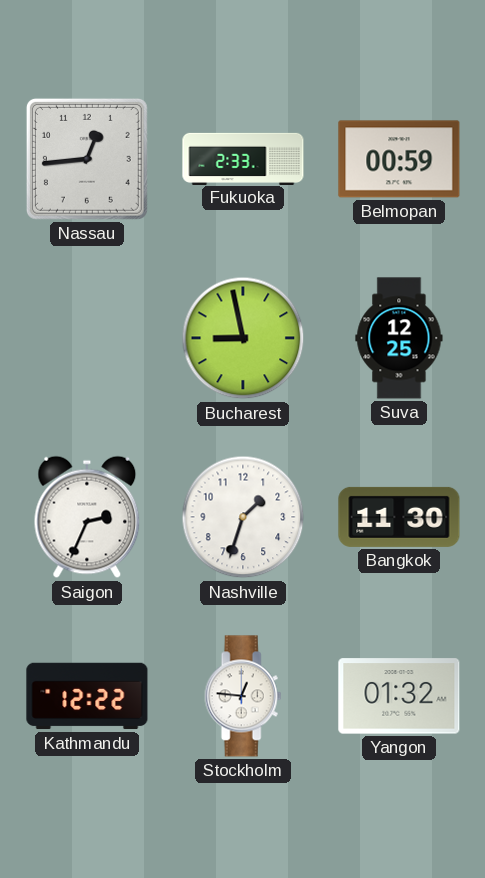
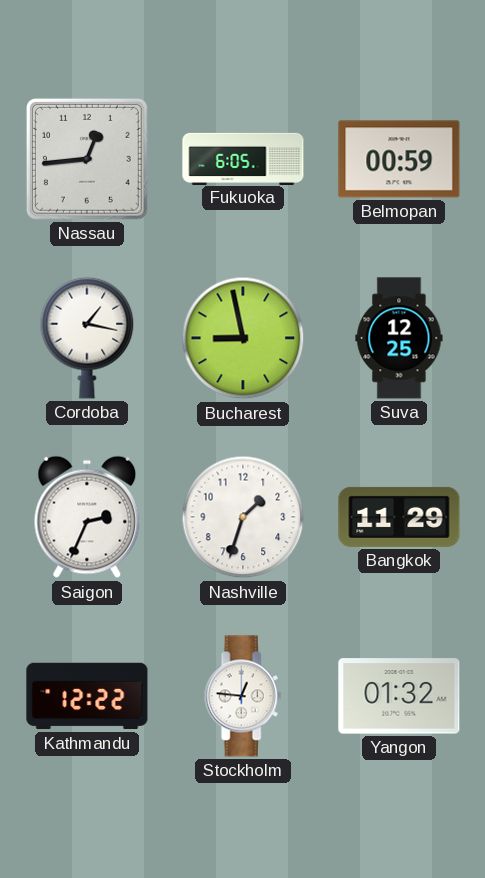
Fukuoka: 2:33 -> 6:05
Cordoba: none -> 1:17
Bangkok: 11:30 -> 11:29
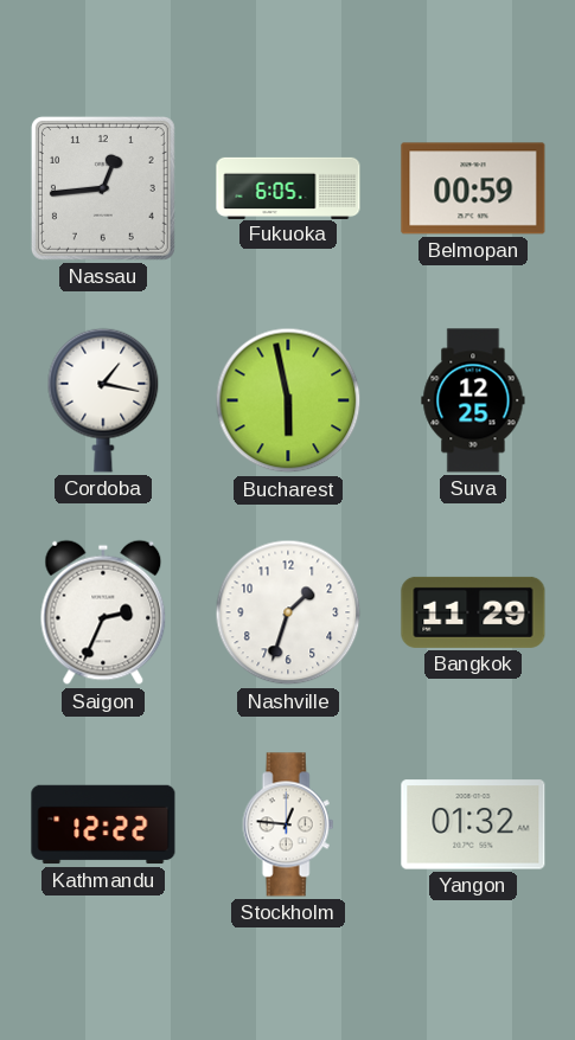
Bucharest: 8:58 -> 5:58
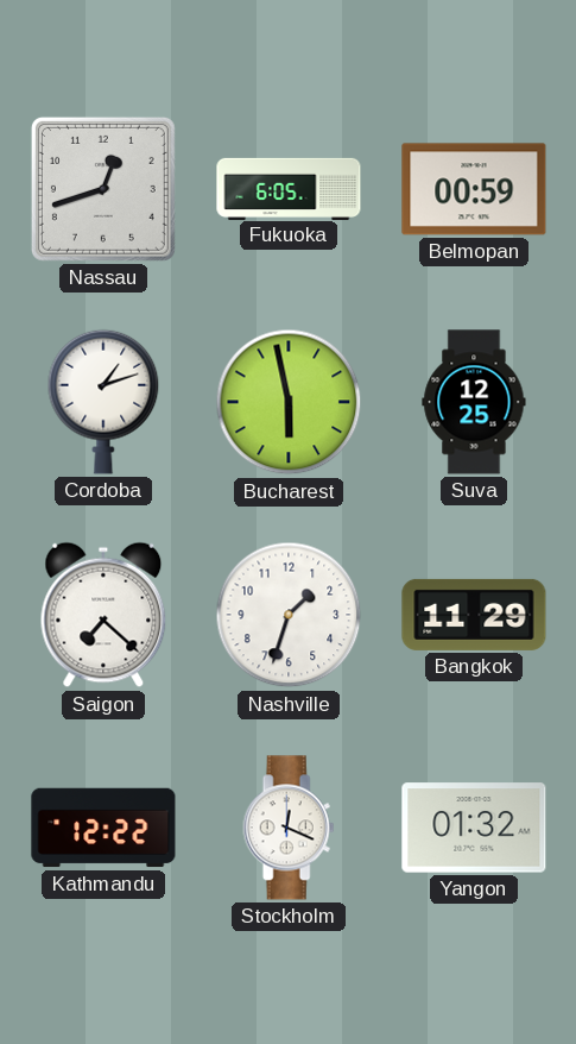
Nassau: 12:44 -> 12:42
Cordoba: 1:17 -> 1:12
Saigon: 2:34 -> 7:22
Stockholm: 12:46 -> 12:19
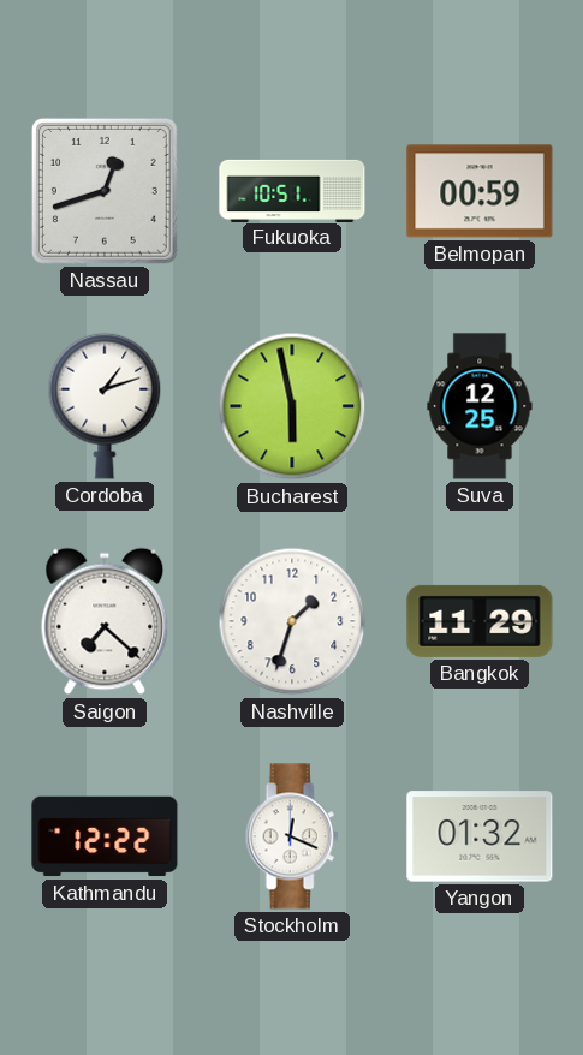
Fukuoka: 6:05 -> 10:51
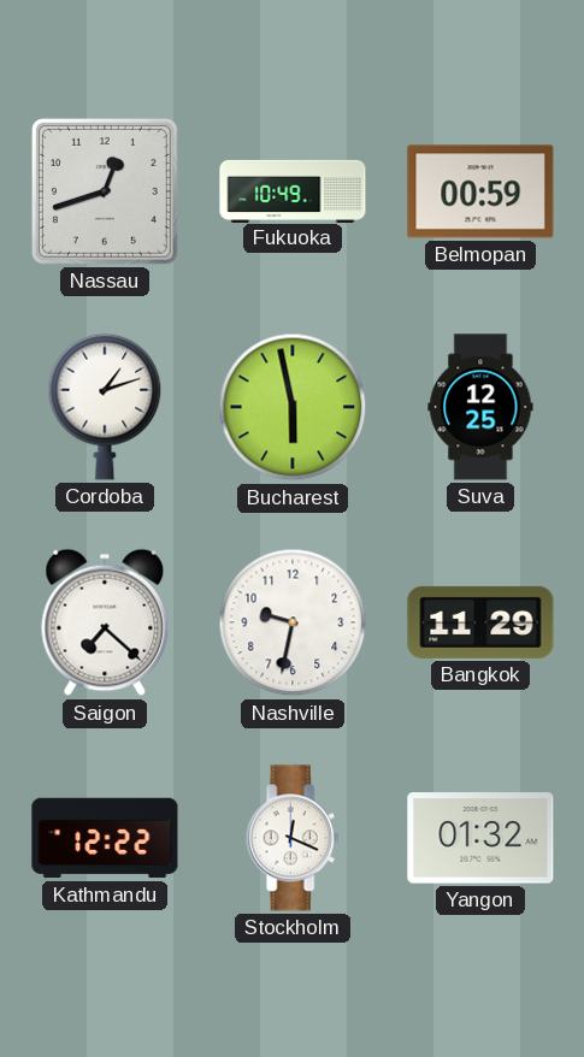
Fukuoka: 10:51 -> 10:49
Nashville: 1:33 -> 9:32
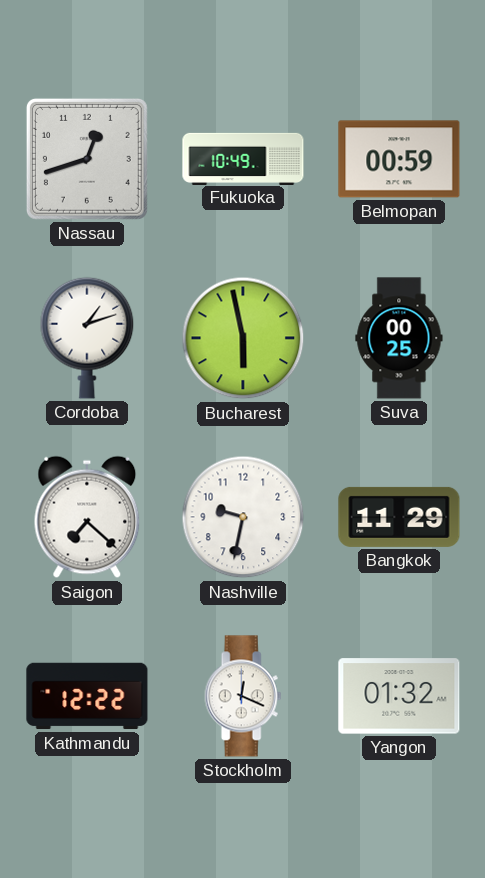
Suva: 12:25 -> 00:25
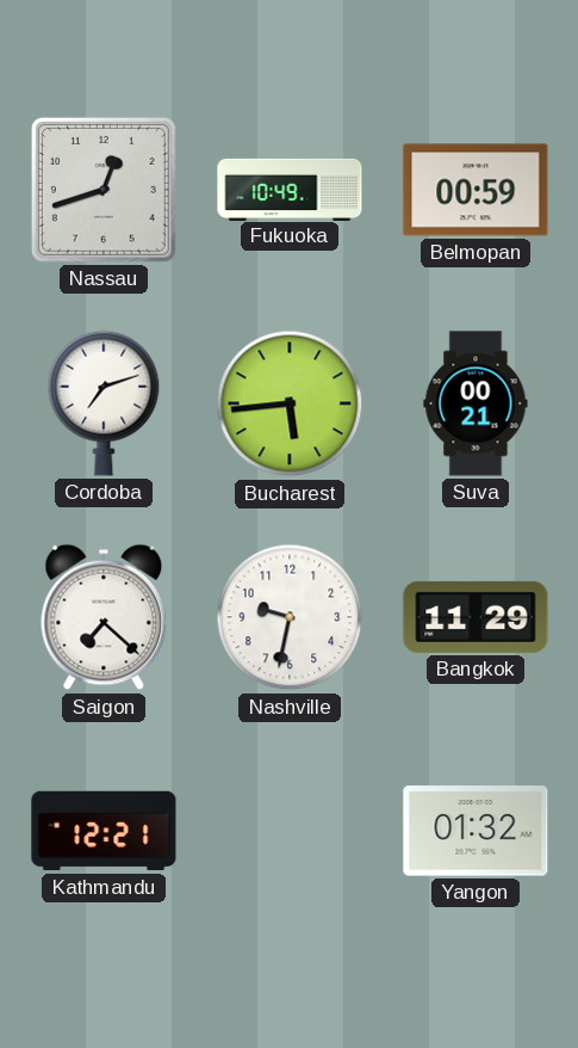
Cordoba: 1:12 -> 7:12
Bucharest: 5:58 -> 5:44
Suva: 00:25 -> 00:21
Kathmandu: 12:22 -> 12:21
Stockholm: 12:19 -> none
